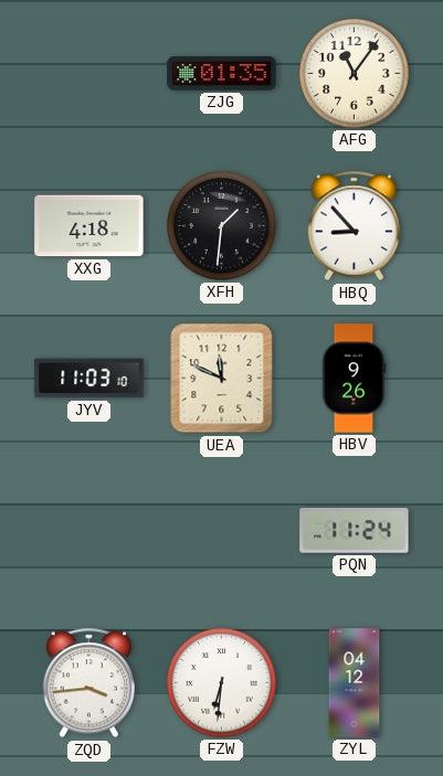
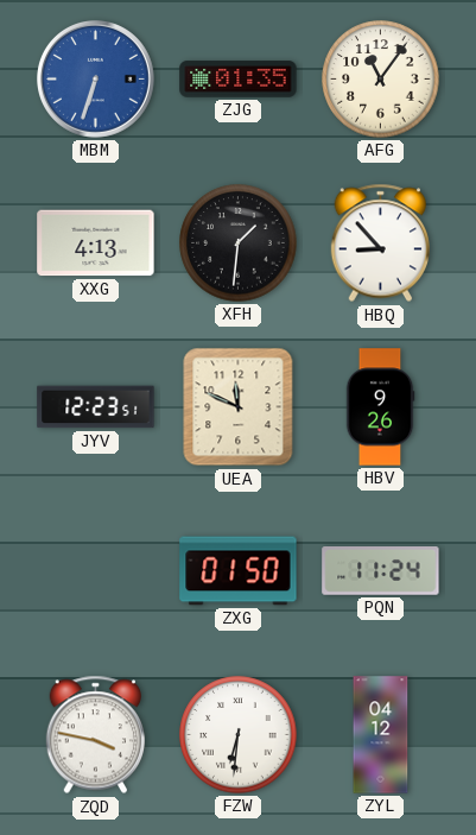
MBM: none -> 6:33
XXG: 4:18 -> 4:13
JYV: 11:03 -> 12:23
ZXG: none -> 01:50
ZQD: 3:44 -> 3:47
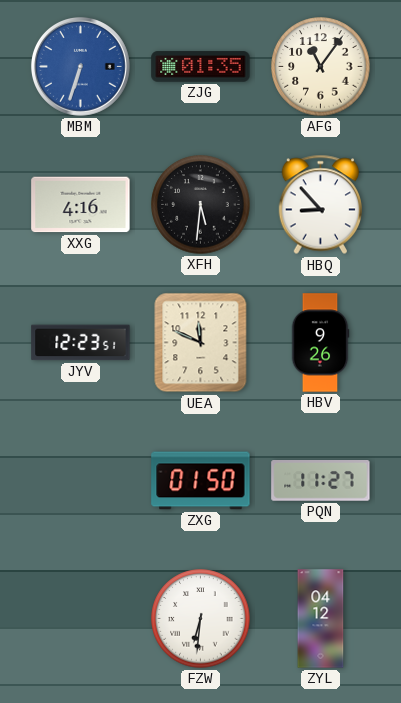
XXG: 4:13 -> 4:16
XFH: 1:31 -> 5:31
PQN: 11:24 -> 11:27
ZQD: 3:47 -> none
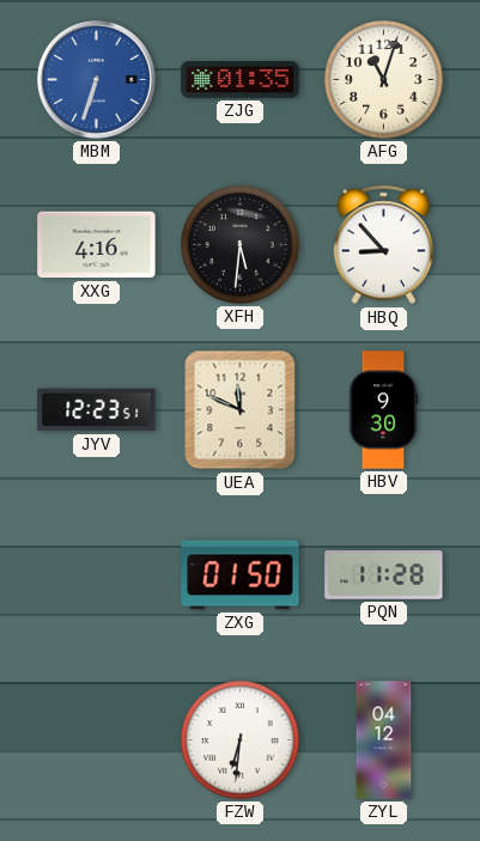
AFG: 11:06 -> 11:03
HBV: 9:26 -> 9:30
PQN: 11:27 -> 11:28
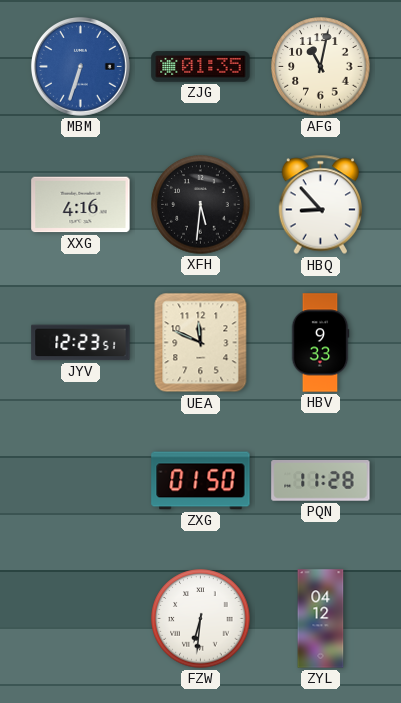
AFG: 11:03 -> 11:02
HBV: 9:30 -> 9:33
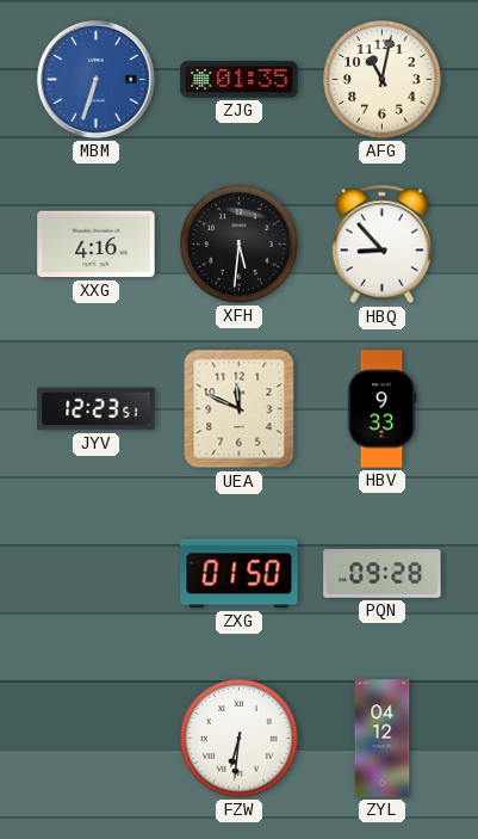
PQN: 11:28 -> 09:28
